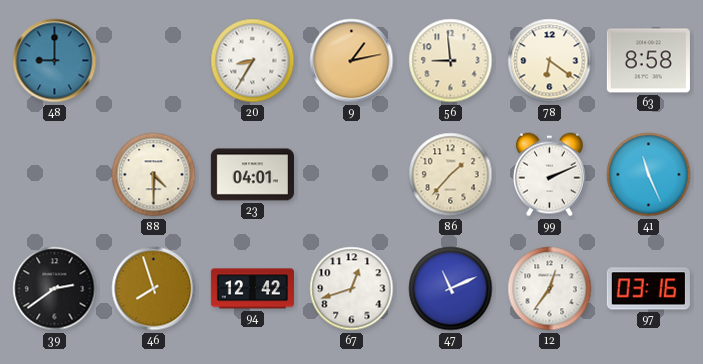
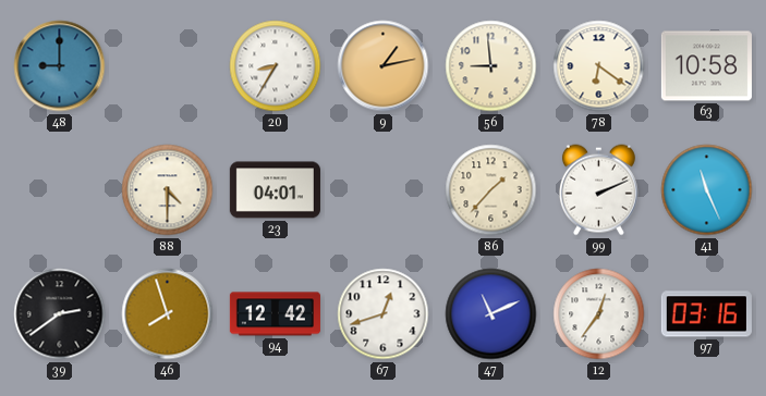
63: 8:58 -> 10:58
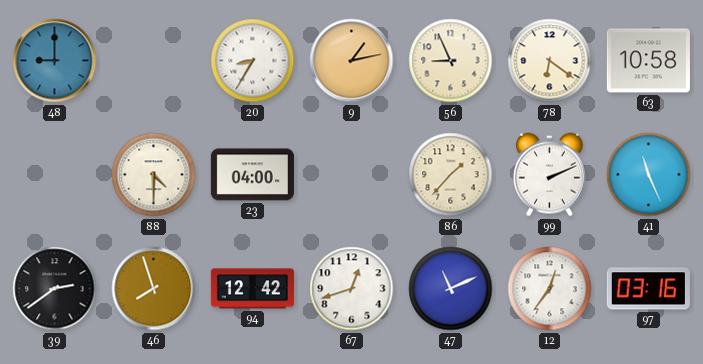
56: 8:59 -> 8:56
23: 04:01 -> 04:00
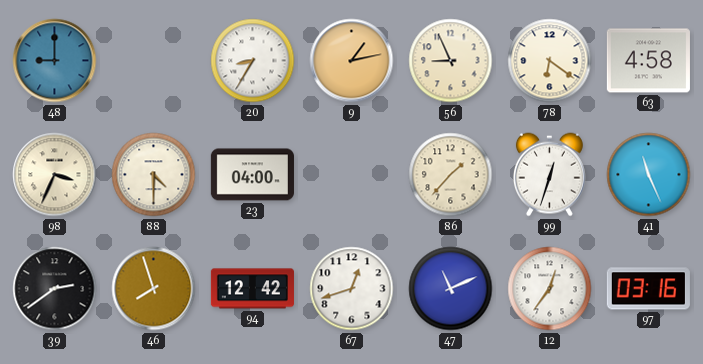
63: 10:58 -> 4:58
98: none -> 3:34
99: 2:11 -> 12:33
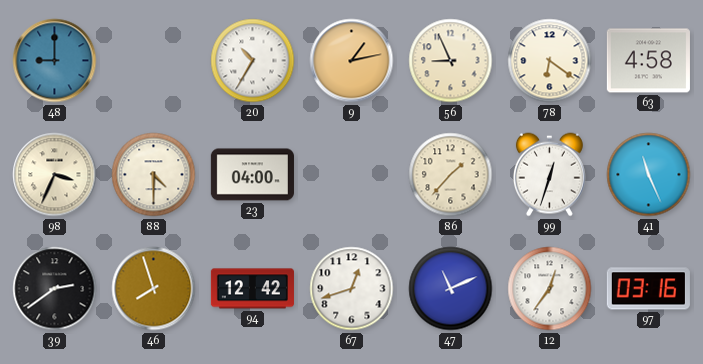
20: 8:35 -> 10:35
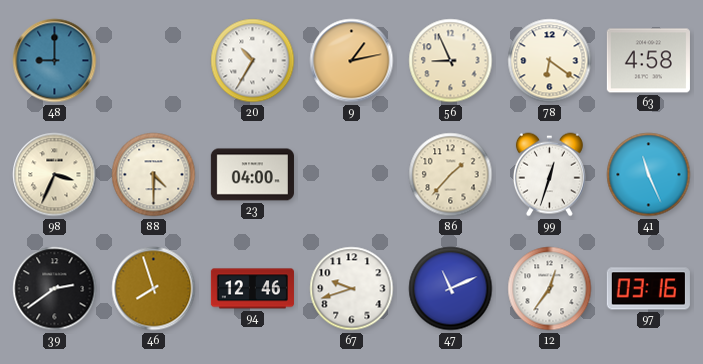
94: 12:42 -> 12:46
67: 12:42 -> 9:42
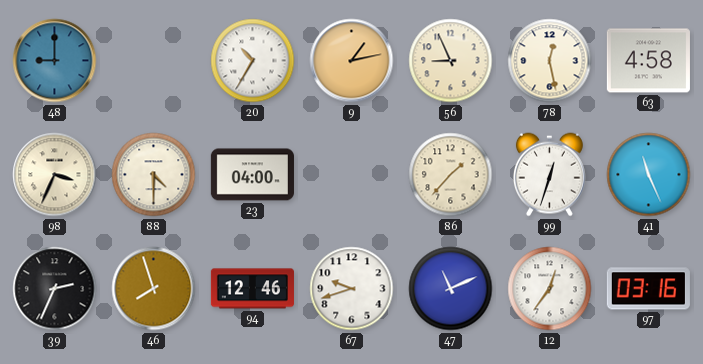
78: 6:21 -> 12:28
39: 2:39 -> 2:34
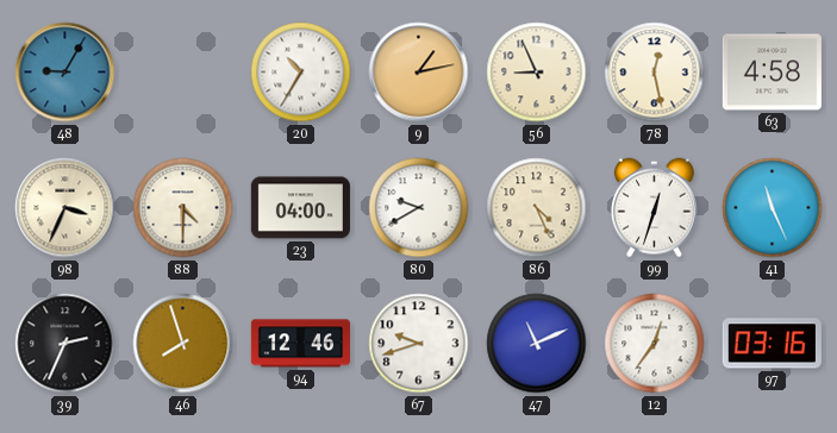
48: 9:00 -> 9:05
80: none -> 9:40
86: 1:37 -> 4:26
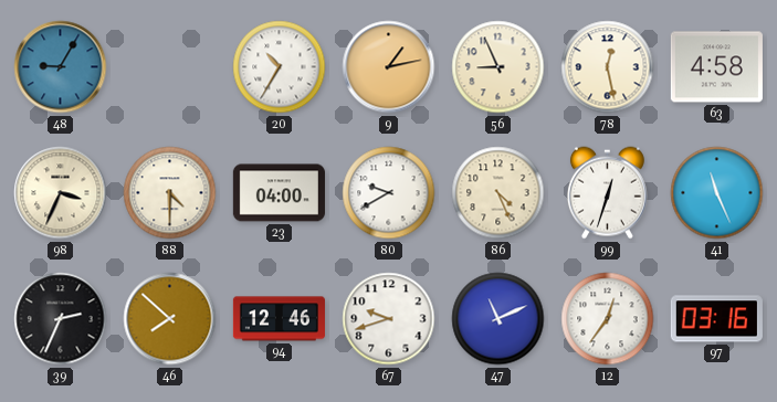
46: 7:57 -> 7:52
